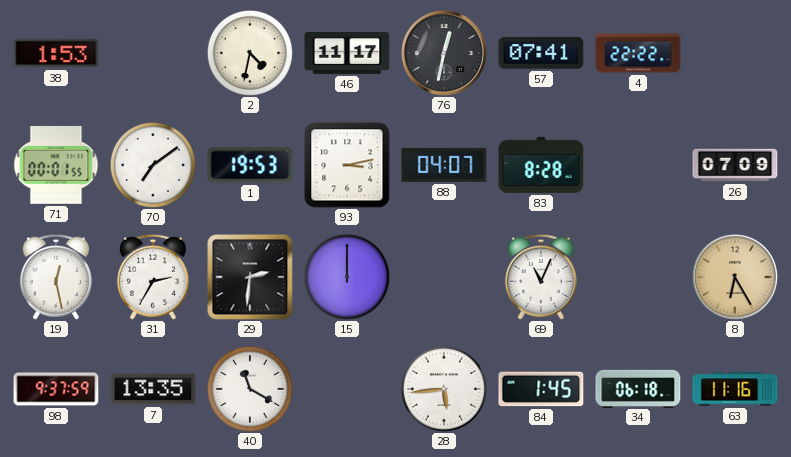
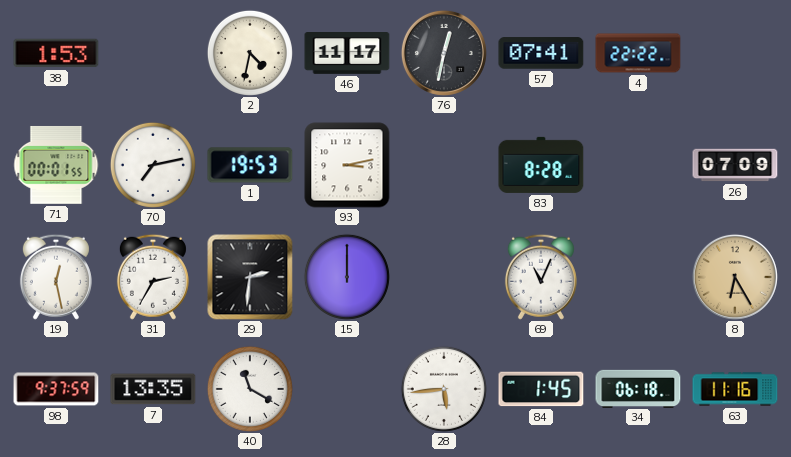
70: 7:09 -> 7:13
88: 04:07 -> none
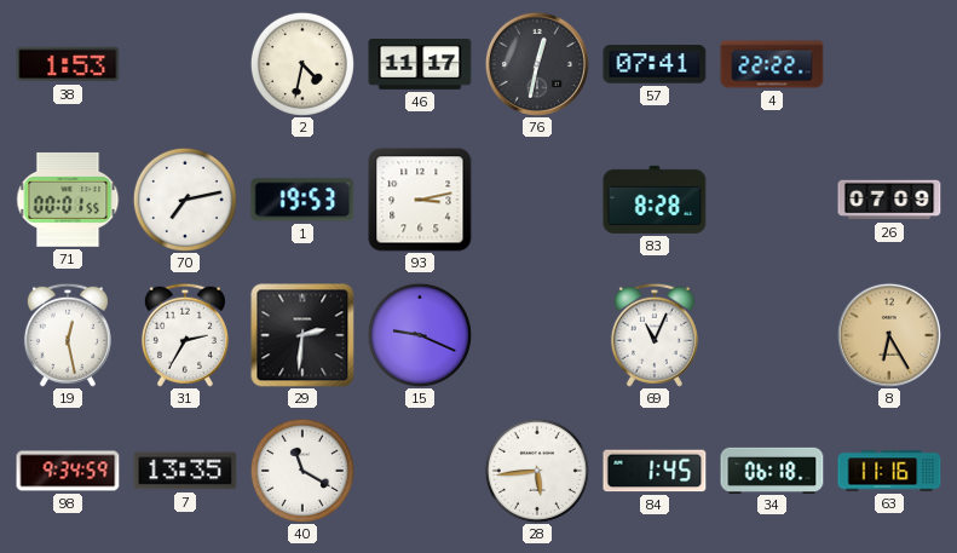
15: 12:00 -> 9:19
98: 9:37 -> 9:34
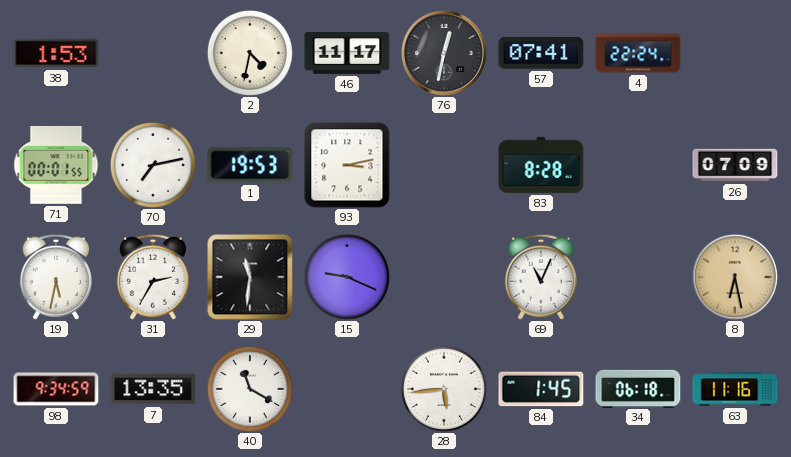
4: 22:22 -> 22:24
19: 12:28 -> 5:32
29: 2:31 -> 11:31
8: 6:25 -> 6:28
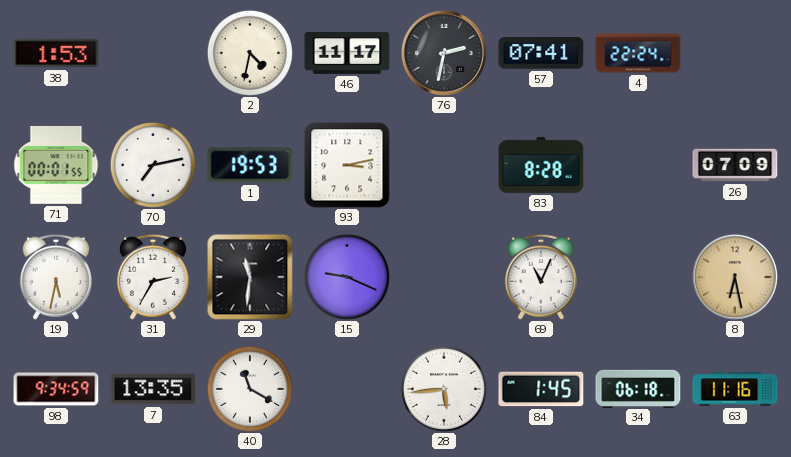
76: 12:32 -> 2:32
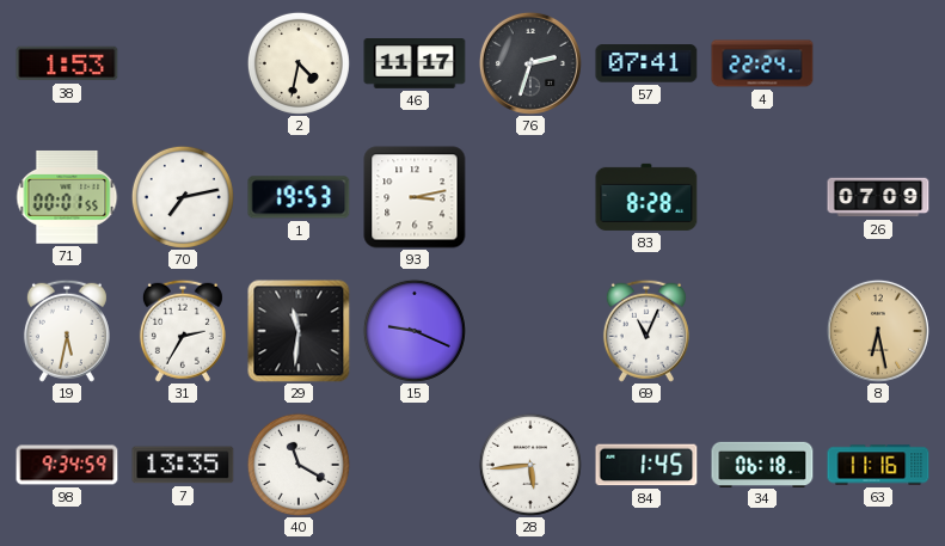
76: 2:32 -> 2:33
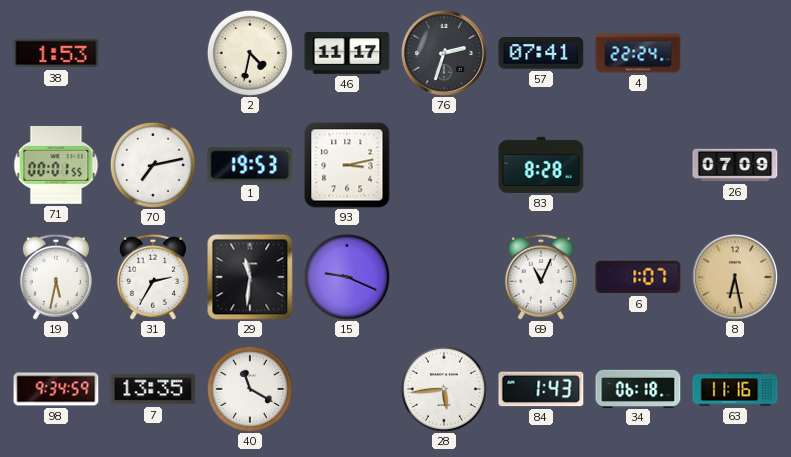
6: none -> 1:07
84: 1:45 -> 1:43
